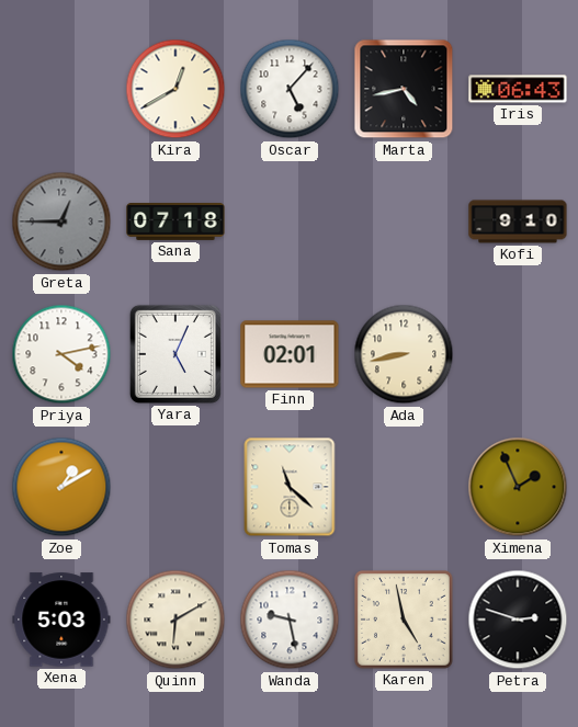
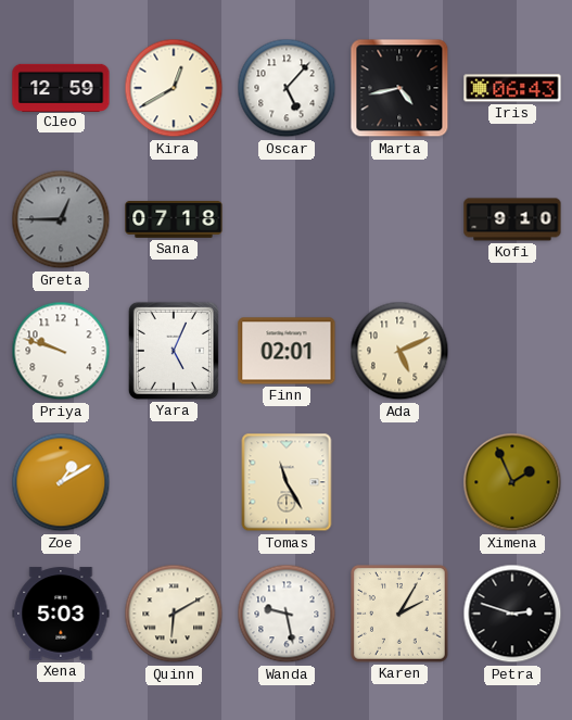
Cleo: none -> 12:59
Priya: 4:13 -> 9:48
Ada: 8:43 -> 5:11
Tomas: 11:22 -> 11:25
Karen: 4:58 -> 2:05
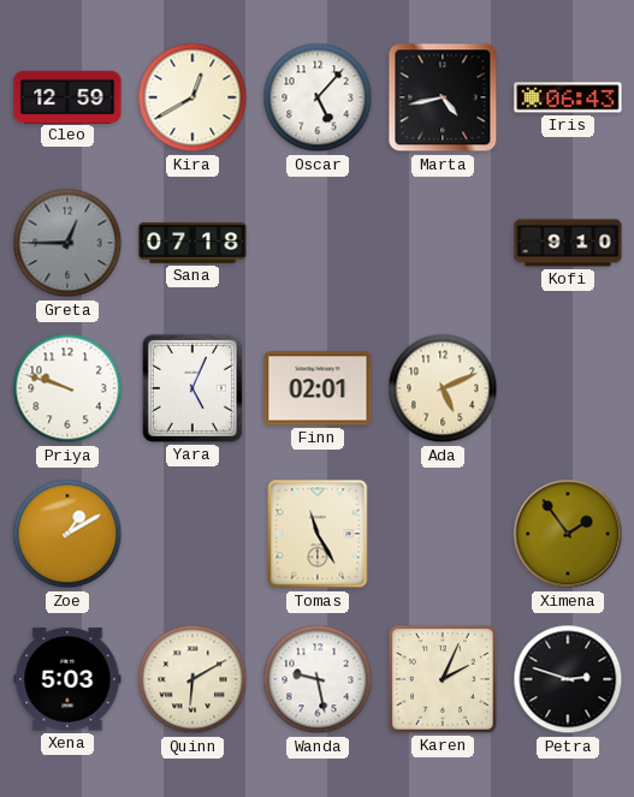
Ximena: 1:56 -> 1:54
Karen: 2:05 -> 2:04
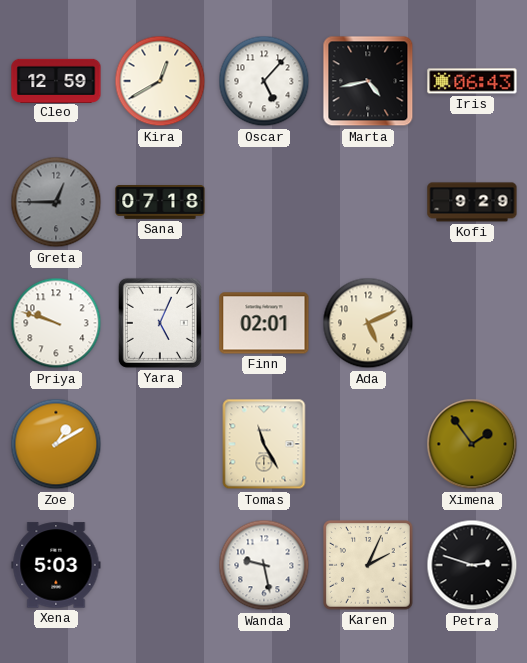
Kofi: 9:10 -> 9:29
Quinn: 6:10 -> none
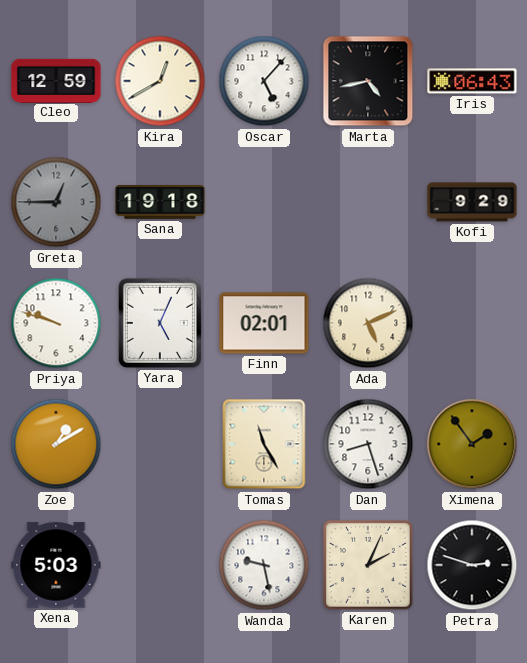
Sana: 07:18 -> 19:18
Dan: none -> 8:27
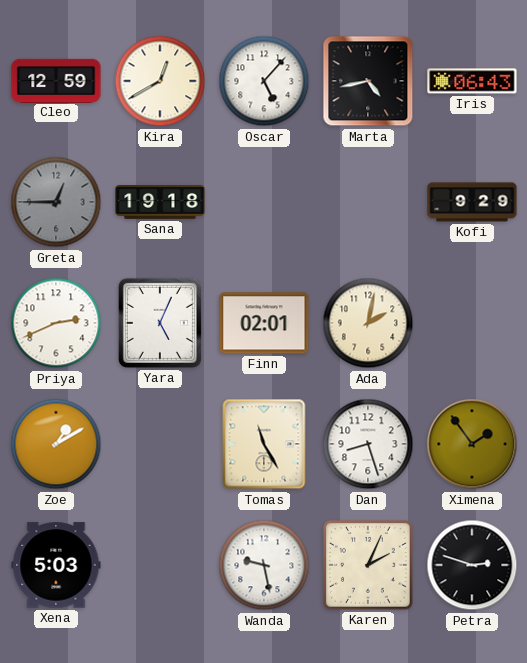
Priya: 9:48 -> 2:41
Ada: 5:11 -> 2:02
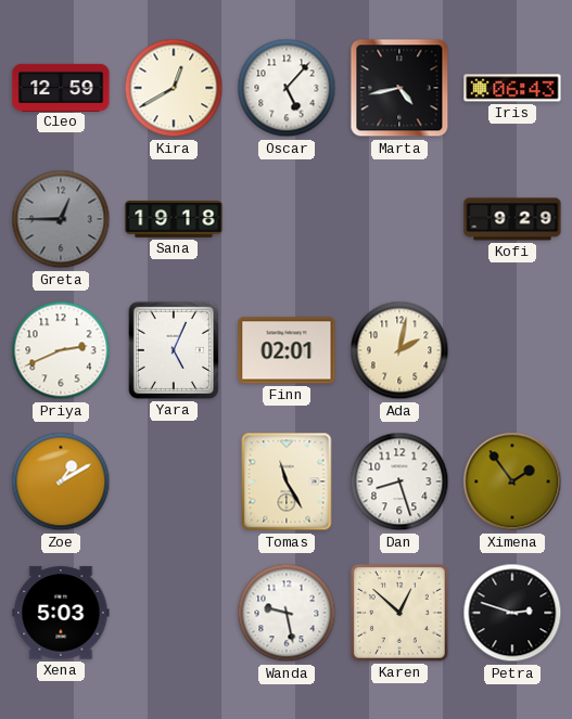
Karen: 2:04 -> 12:52
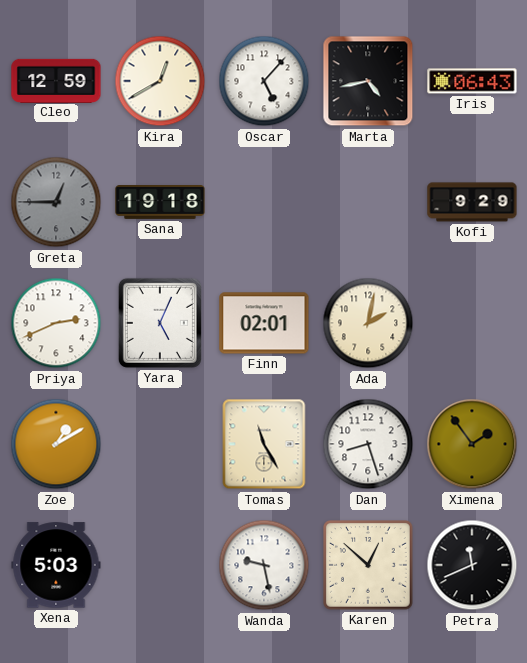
Petra: 2:48 -> 11:41
